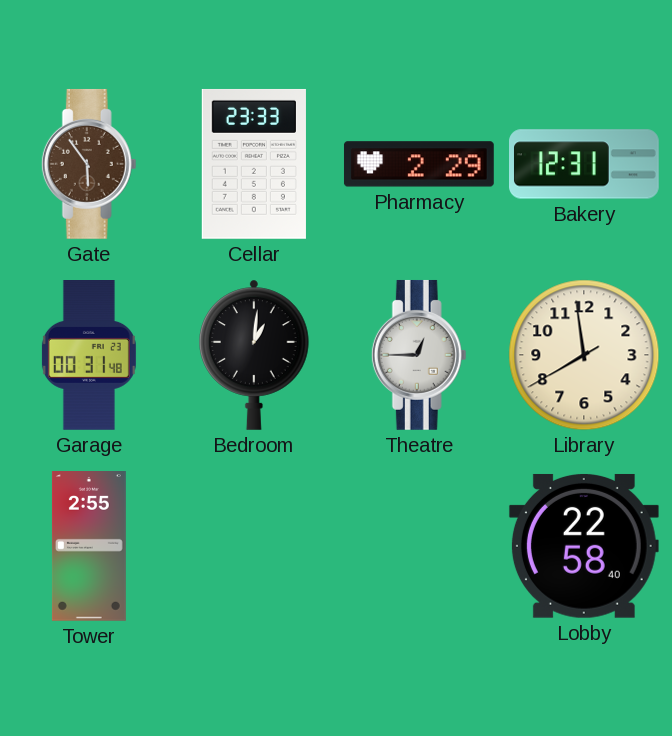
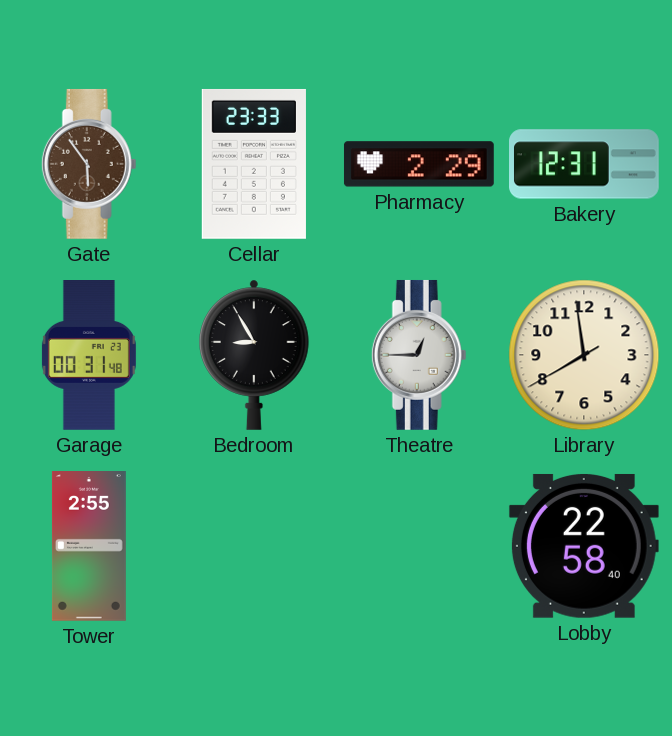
Bedroom: 1:01 -> 8:55
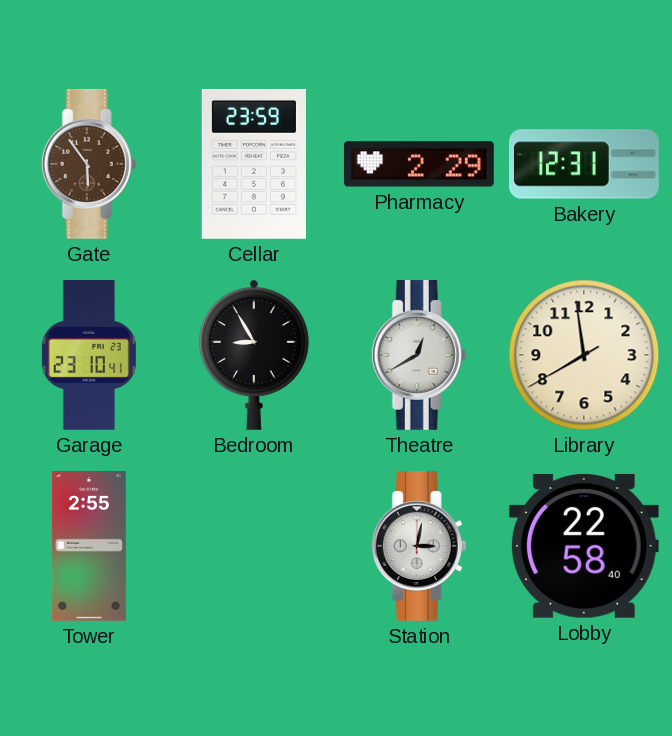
Cellar: 23:33 -> 23:59
Garage: 00:31 -> 23:10
Theatre: 12:45 -> 12:40
Station: none -> 3:02
